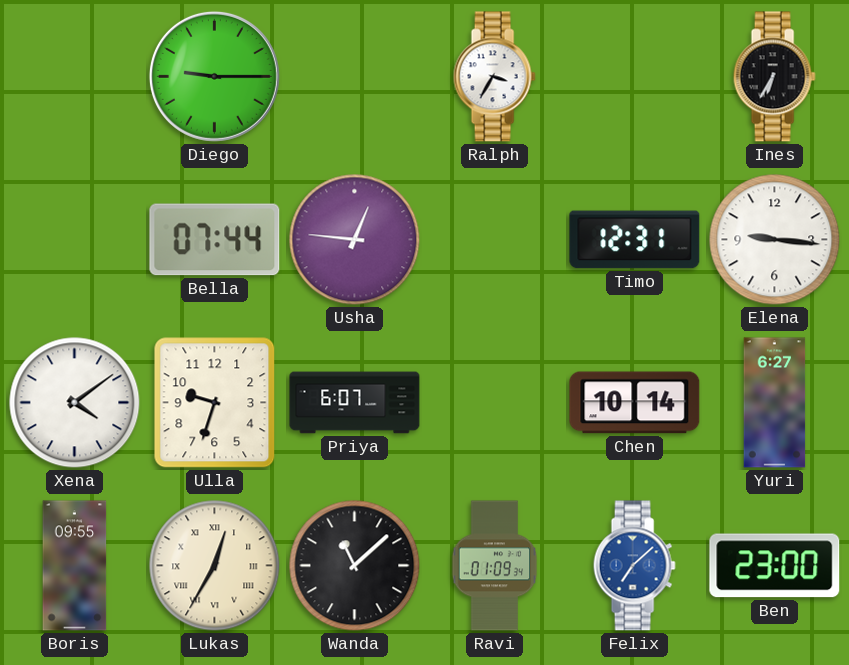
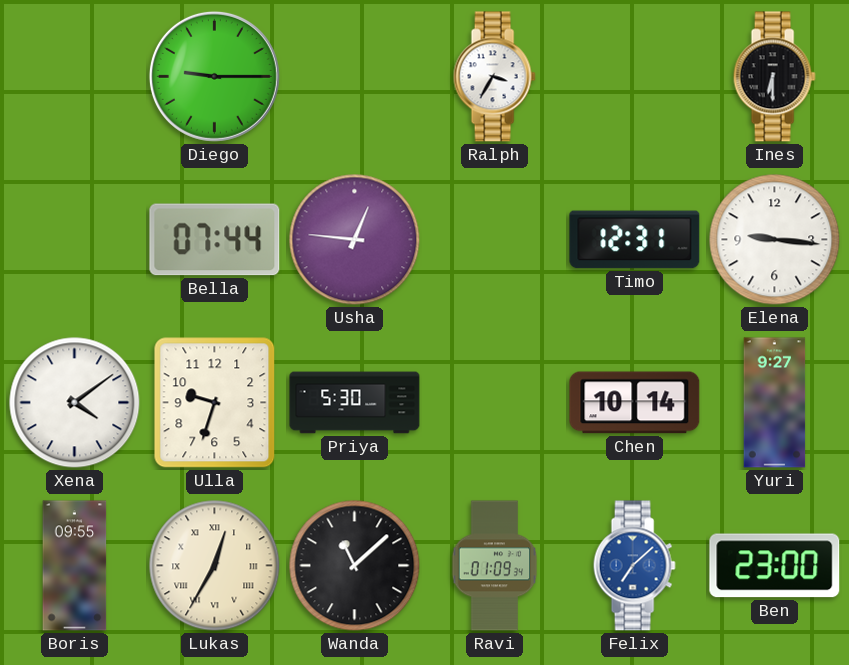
Ines: 6:35 -> 6:30
Priya: 6:07 -> 5:30
Yuri: 6:27 -> 9:27
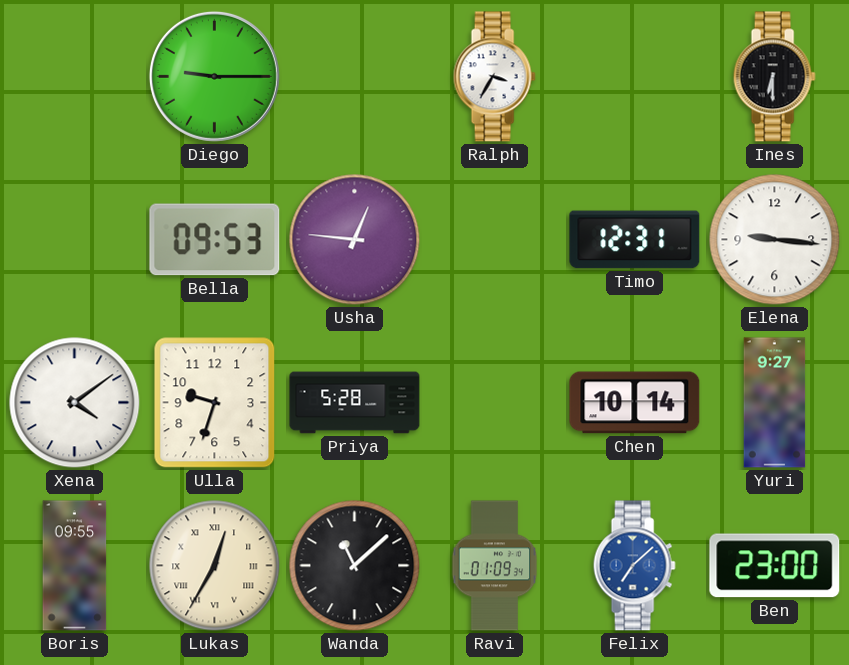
Bella: 07:44 -> 09:53
Priya: 5:30 -> 5:28
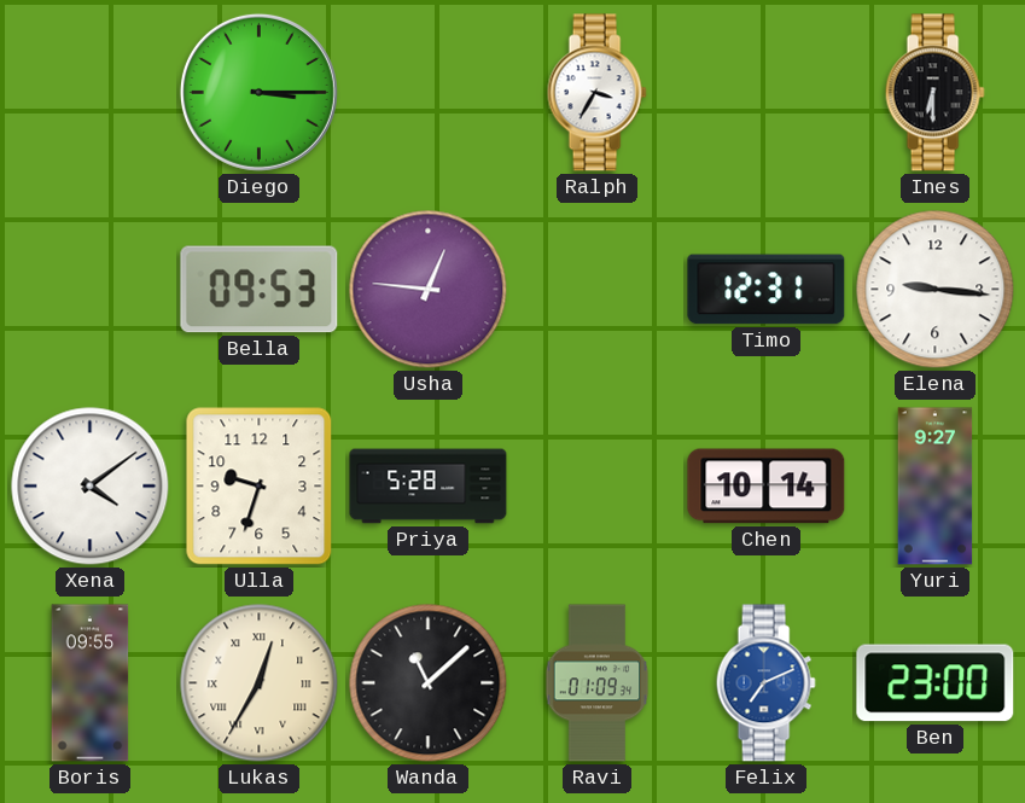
Diego: 9:15 -> 3:15
Felix: 7:08 -> 7:11
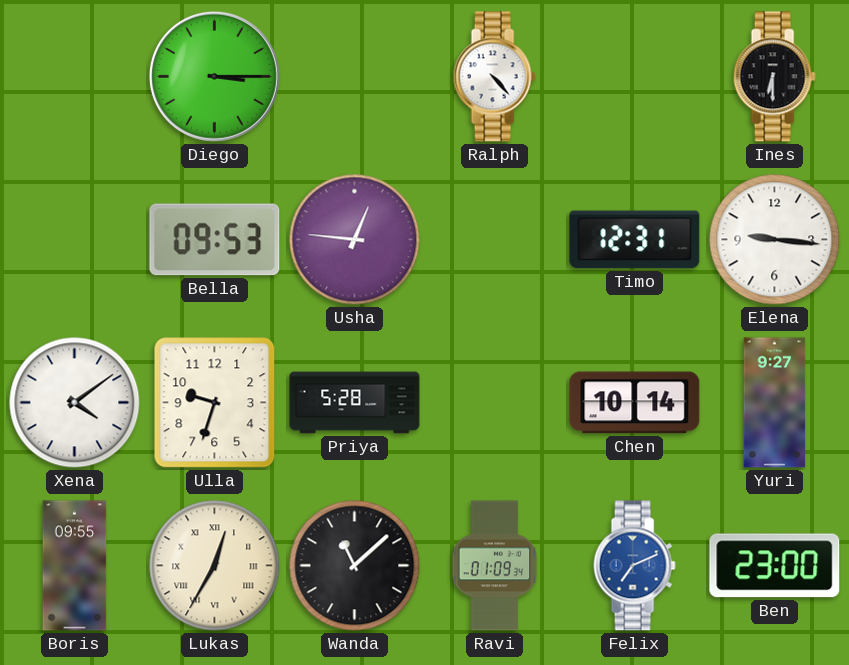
Ralph: 3:35 -> 4:23
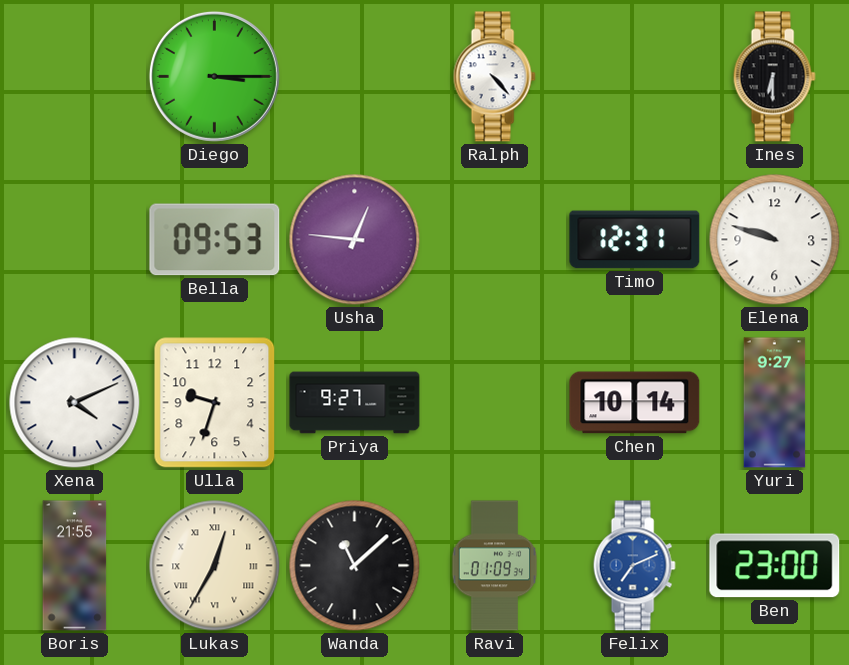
Elena: 9:16 -> 9:48
Xena: 4:09 -> 4:11
Priya: 5:28 -> 9:27
Boris: 09:55 -> 21:55
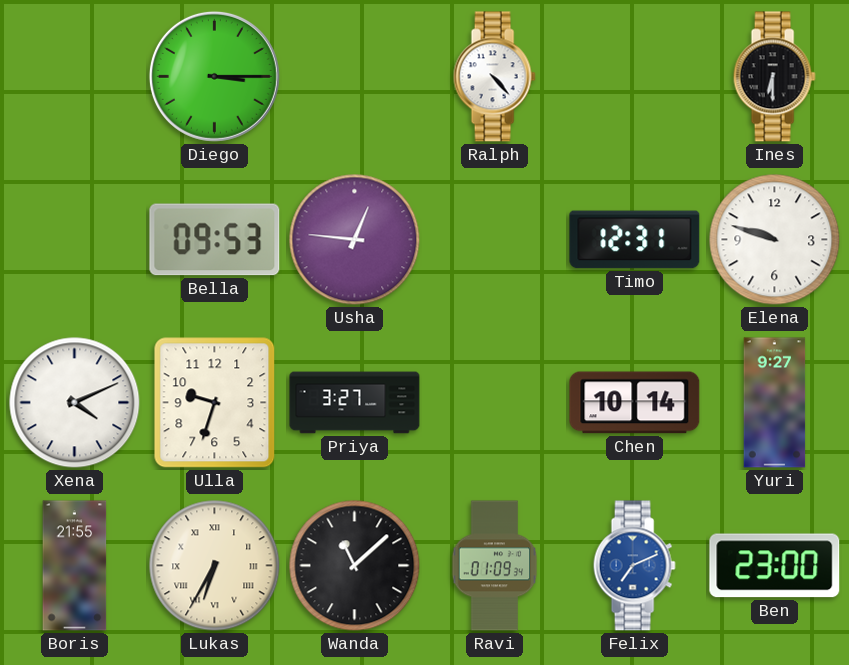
Priya: 9:27 -> 3:27
Lukas: 12:35 -> 6:35
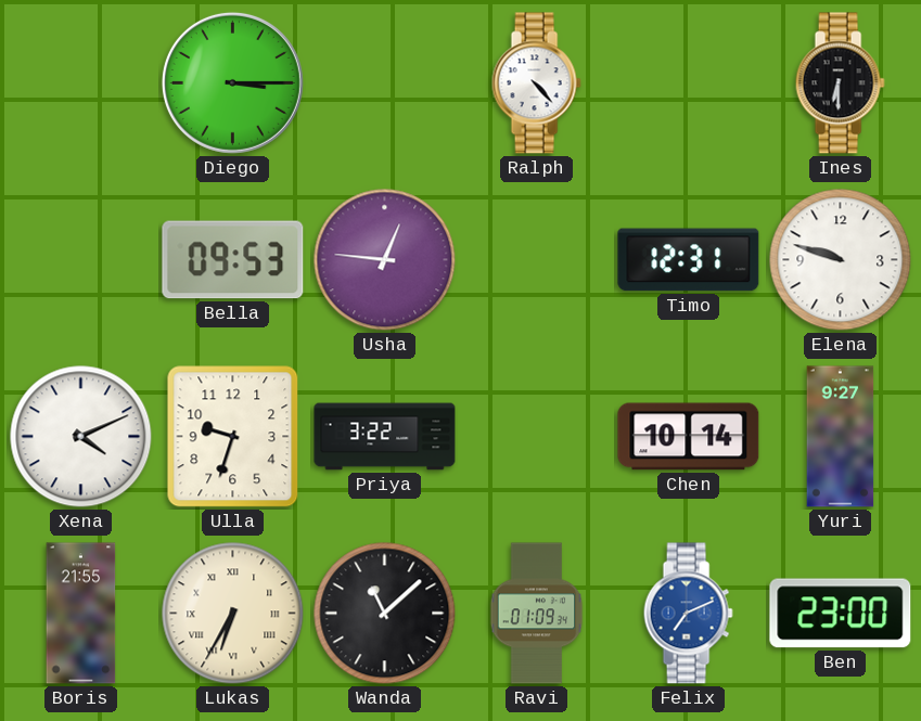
Priya: 3:27 -> 3:22
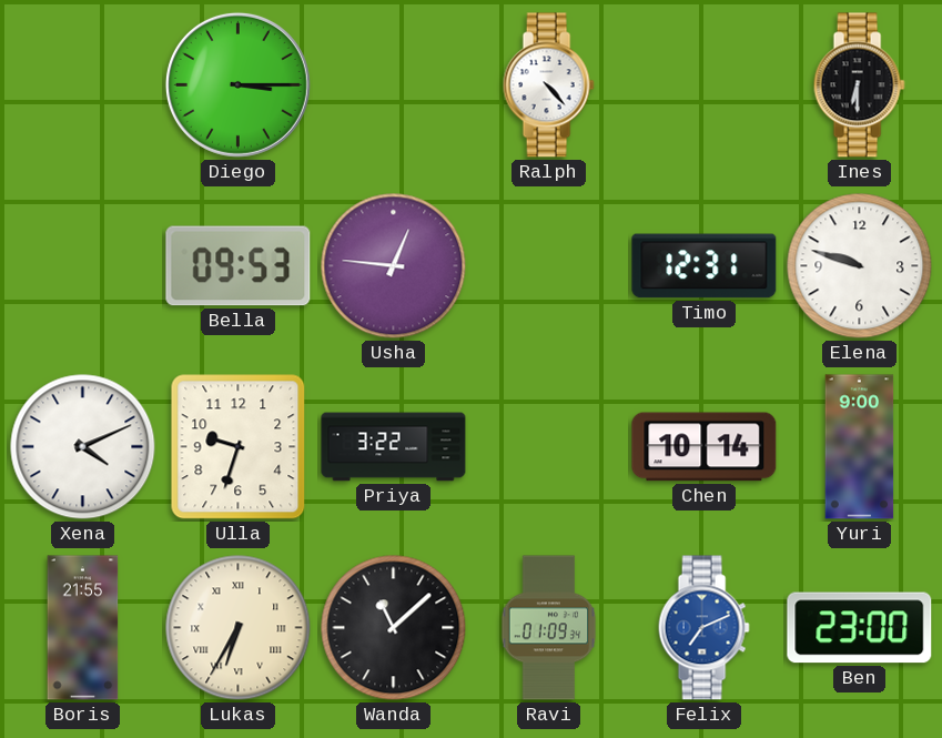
Yuri: 9:27 -> 9:00
